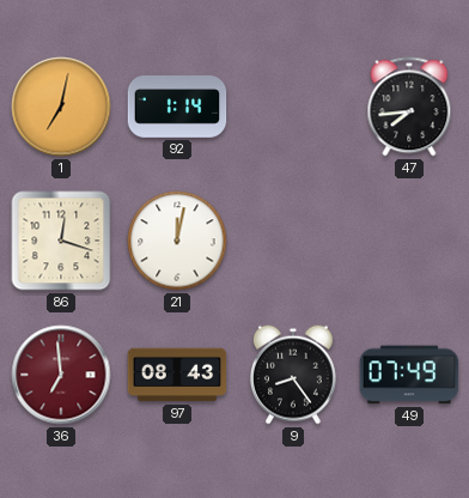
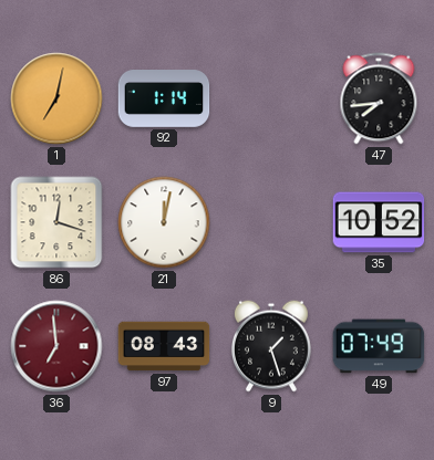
35: none -> 10:52
9: 8:24 -> 1:27
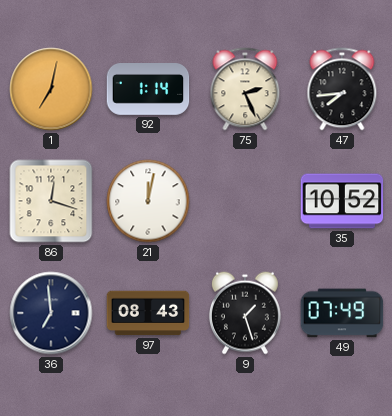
75: none -> 2:26
36 dial: burgundy -> navy
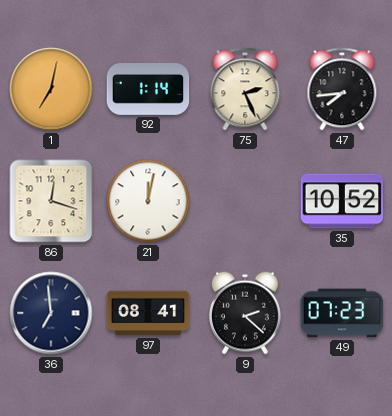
97: 08:43 -> 08:41
9: 1:27 -> 2:22
49: 07:49 -> 07:23
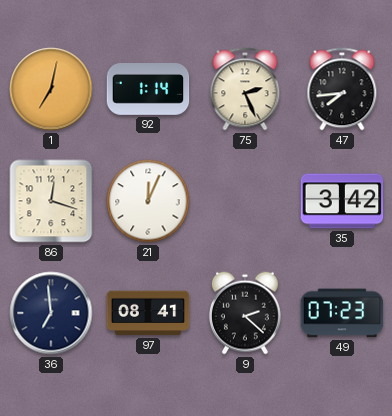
21: 12:02 -> 12:04
35: 10:52 -> 3:42
